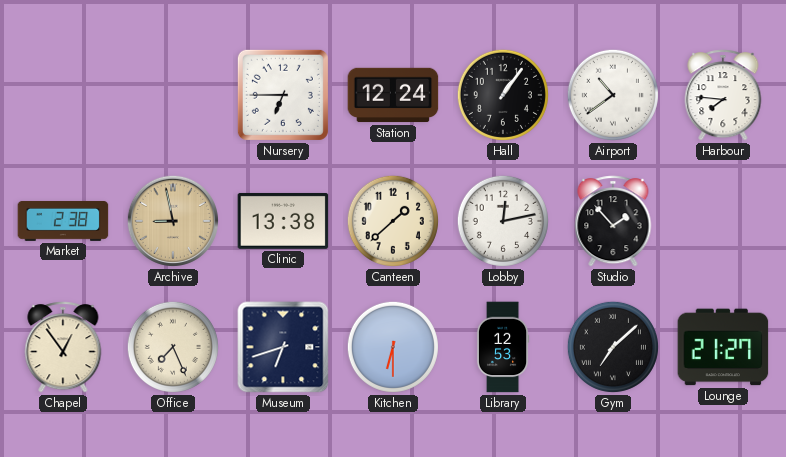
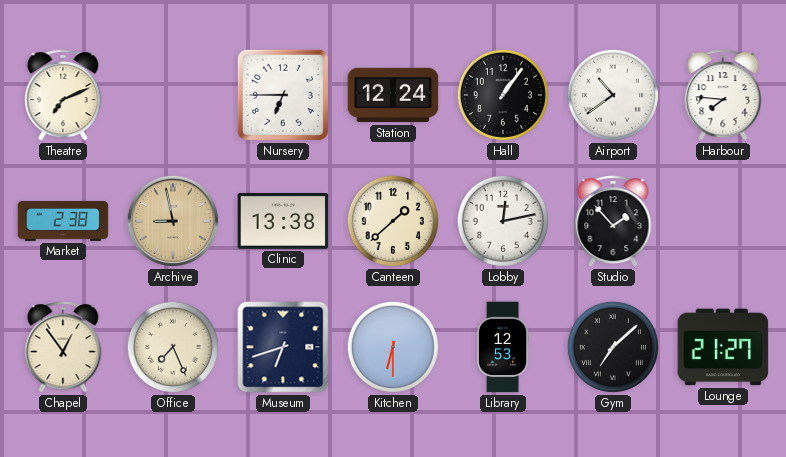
Theatre: none -> 7:11
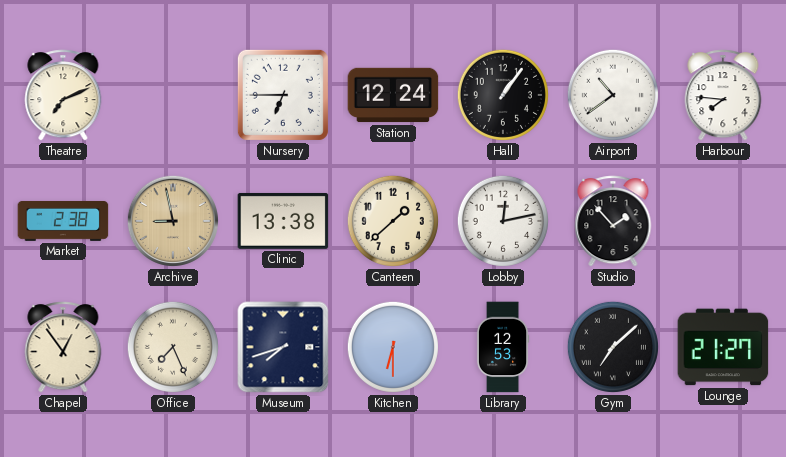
Museum: 6:42 -> 7:42
